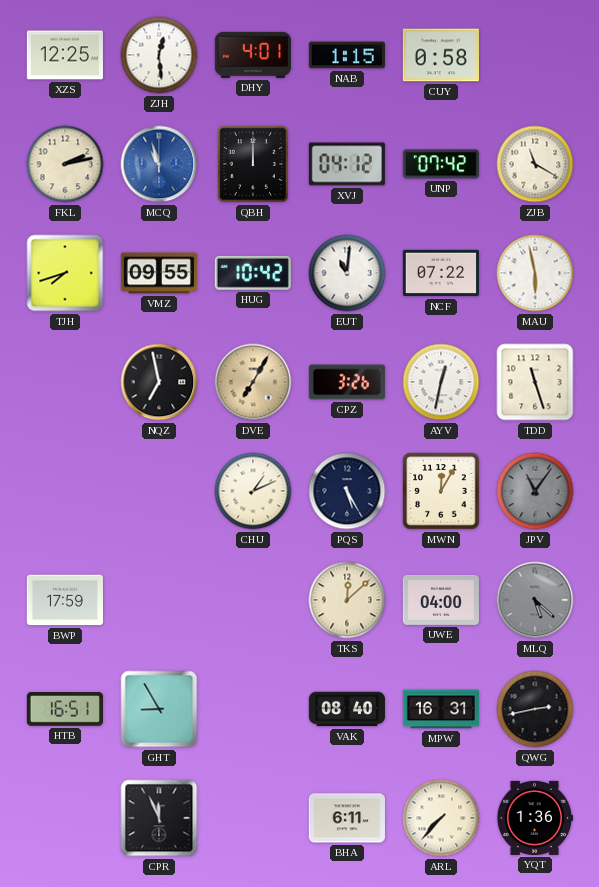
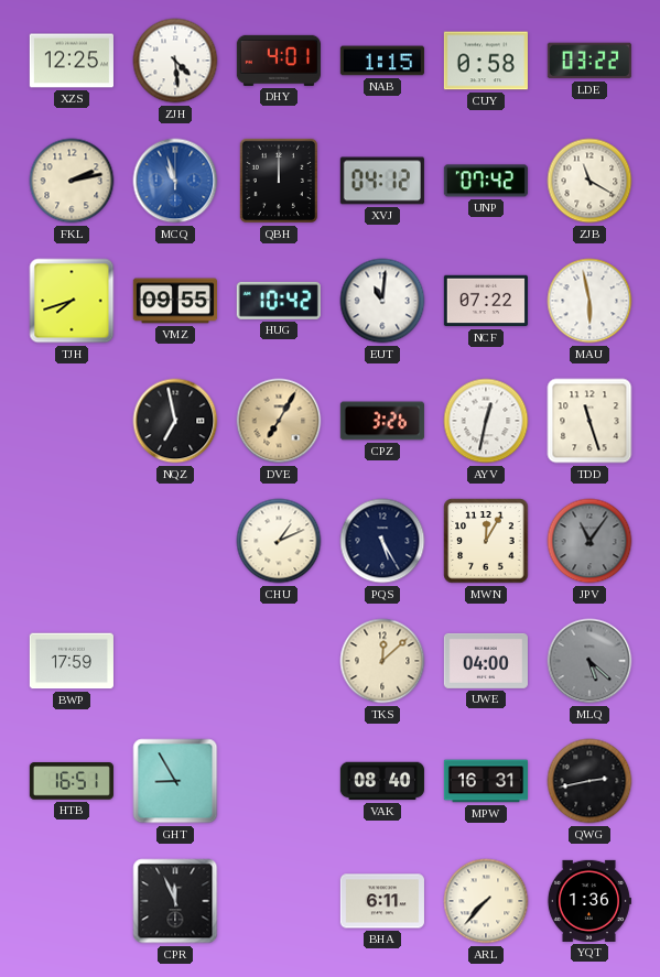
ZJH: 12:29 -> 4:29
LDE: none -> 03:22
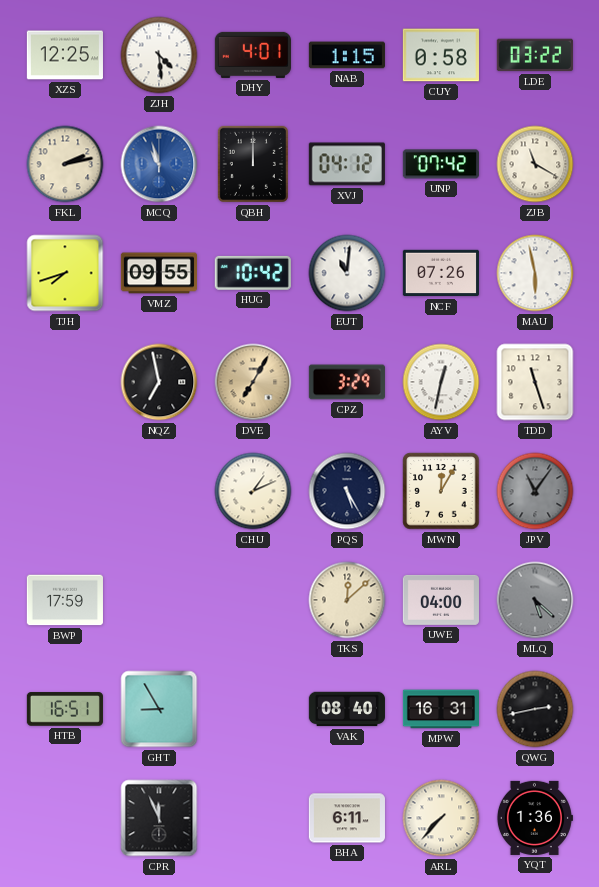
NCF: 07:22 -> 07:26
CPZ: 3:26 -> 3:29
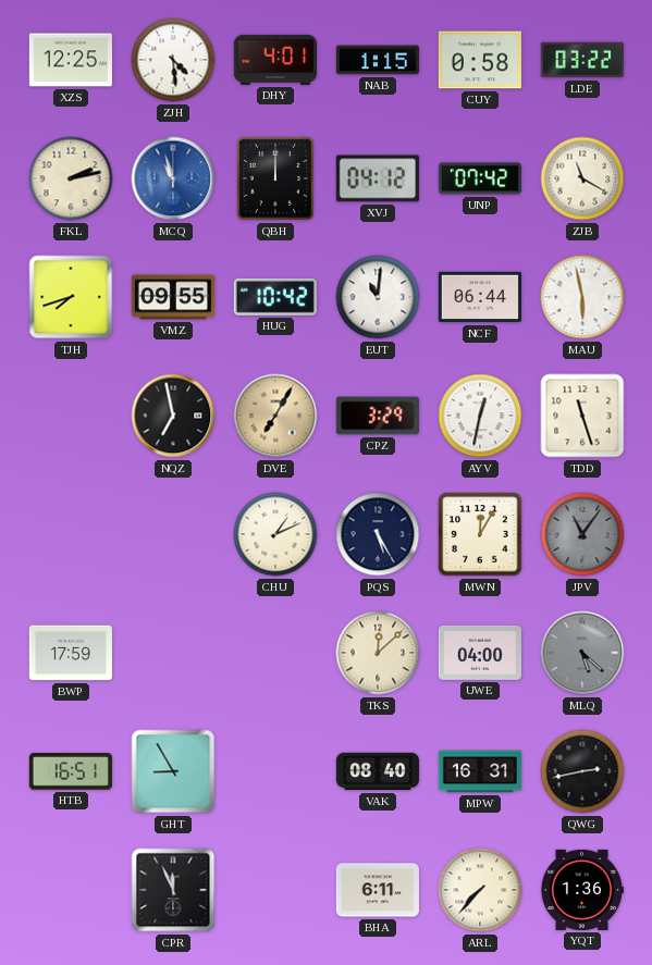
NCF: 07:26 -> 06:44
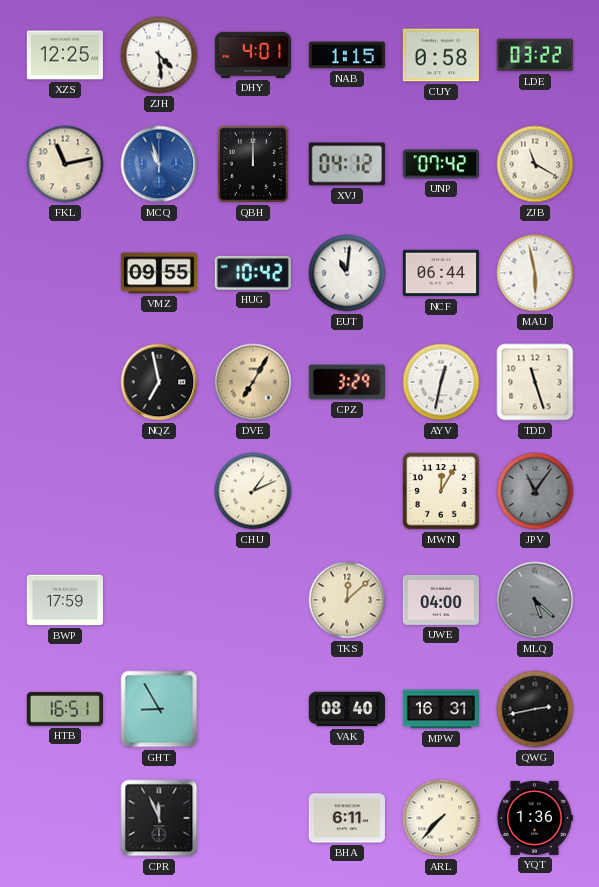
FKL: 2:13 -> 11:13
TJH: 7:42 -> none
PQS: 5:25 -> none
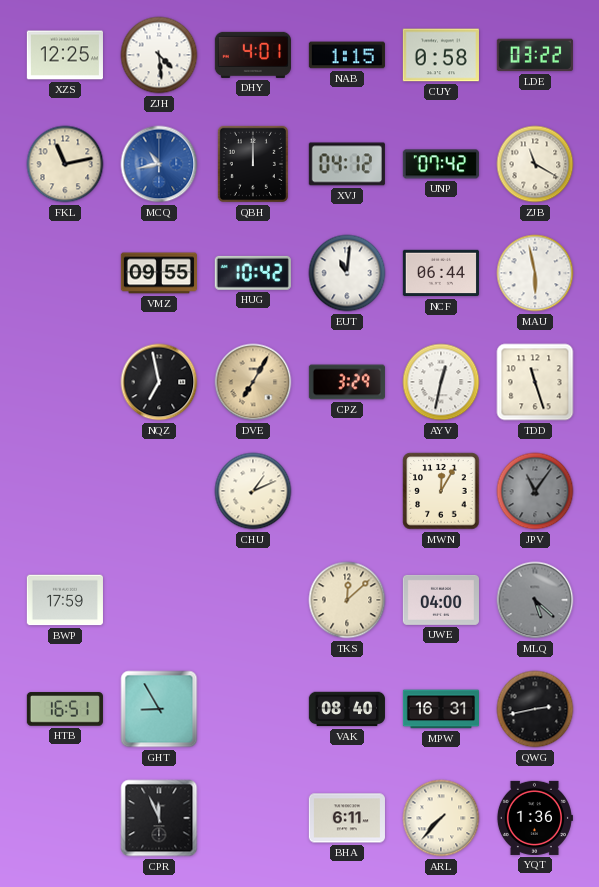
MCQ: 10:57 -> 10:43
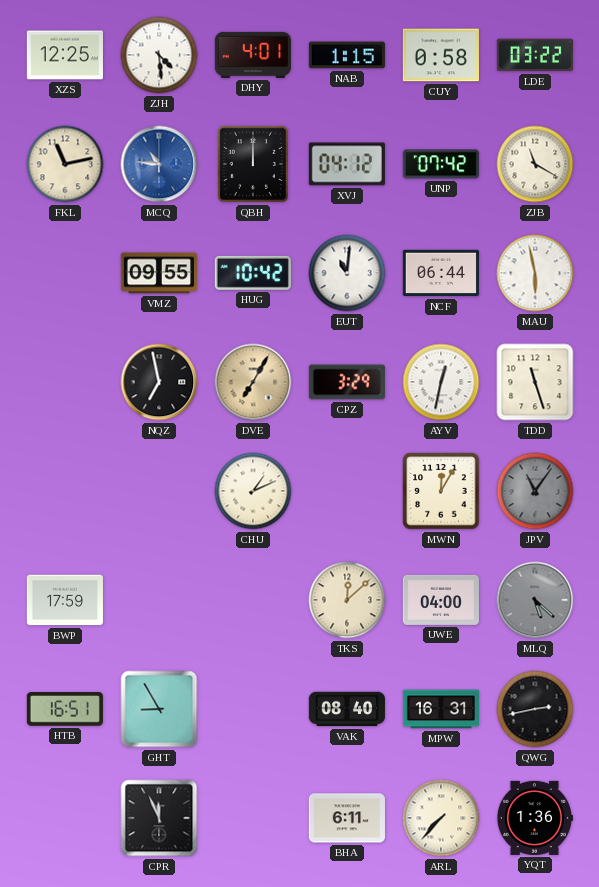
MCQ: 10:43 -> 10:46
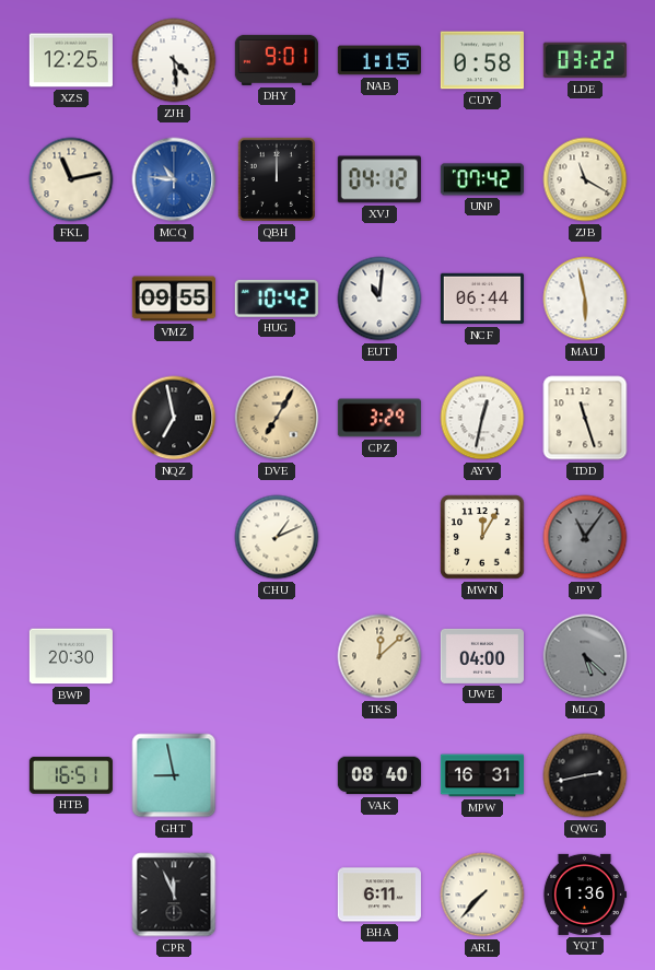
DHY: 4:01 -> 9:01
BWP: 17:59 -> 20:30
GHT: 8:55 -> 8:58
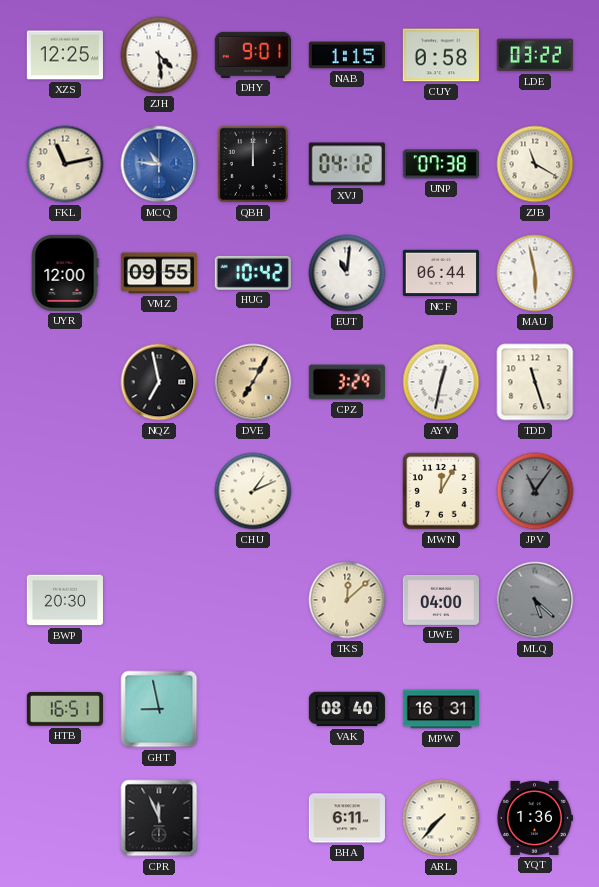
UNP: 07:42 -> 07:38
UYR: none -> 12:00
QWG: 2:43 -> none
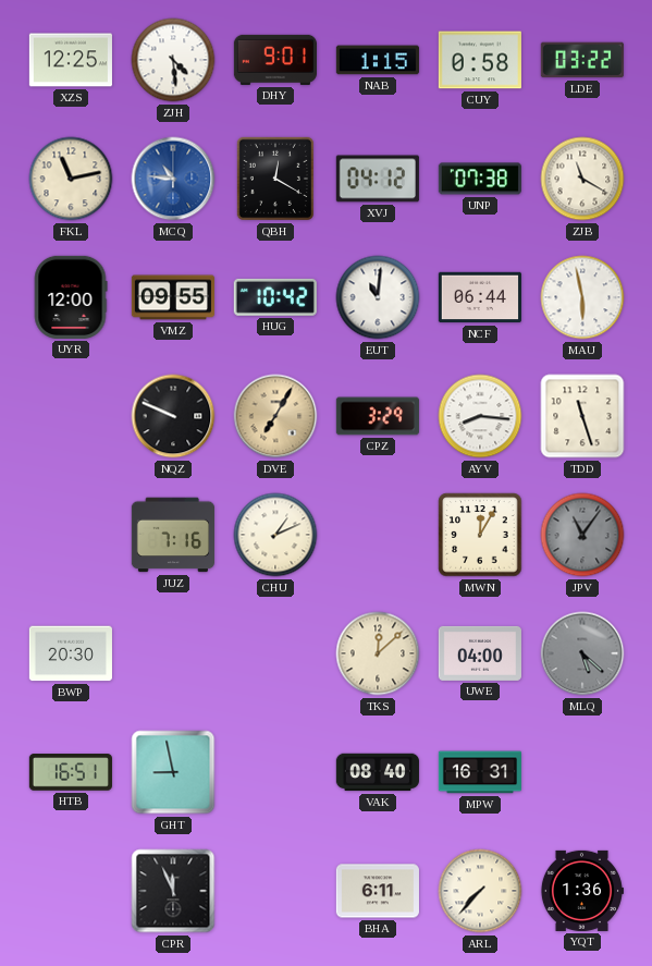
QBH: 12:00 -> 12:20
NQZ: 6:58 -> 9:49
AYV: 12:32 -> 8:16
JUZ: none -> 7:16
